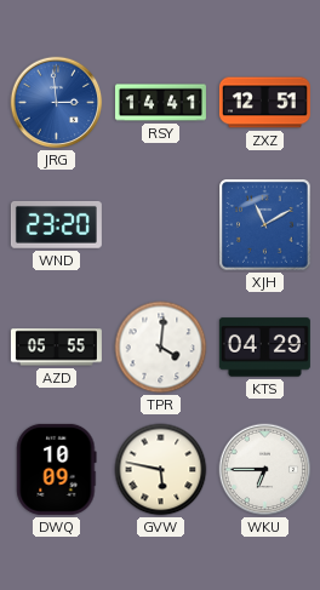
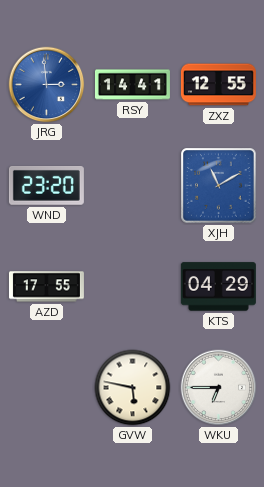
ZXZ: 12:51 -> 12:55
AZD: 05:55 -> 17:55
TPR: 4:01 -> none
DWQ: 10:09 -> none
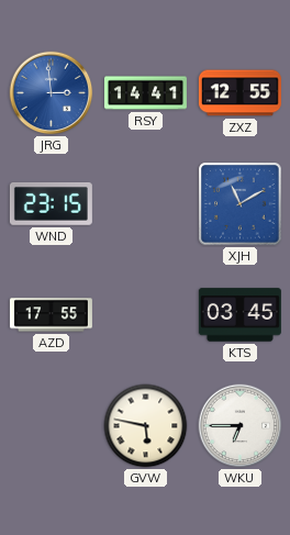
WND: 23:20 -> 23:15
KTS: 04:29 -> 03:45
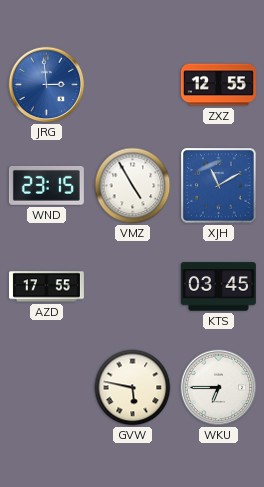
RSY: 14:41 -> none
VMZ: none -> 4:55
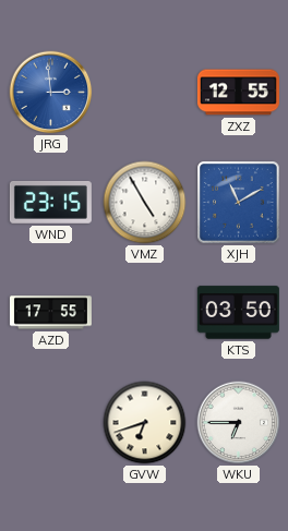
KTS: 03:45 -> 03:50
GVW: 5:47 -> 6:42
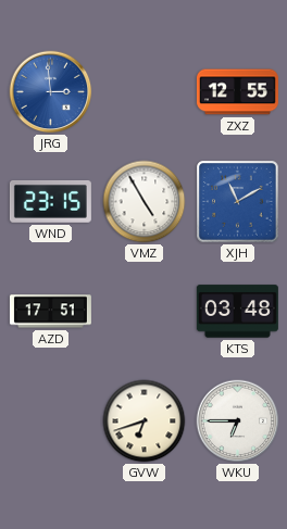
AZD: 17:55 -> 17:51
KTS: 03:50 -> 03:48
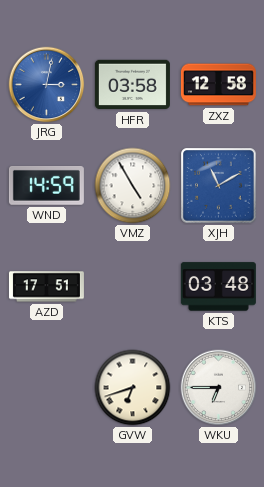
JRG: 2:59 -> 3:02
HFR: none -> 03:58
ZXZ: 12:55 -> 12:58
WND: 23:15 -> 14:59
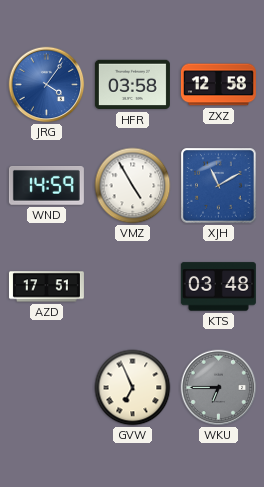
JRG: 3:02 -> 4:06
GVW: 6:42 -> 6:56
WKU dial: white -> grey
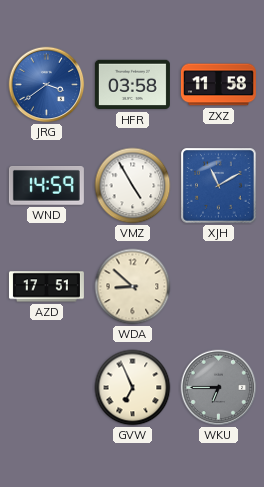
JRG: 4:06 -> 3:39
ZXZ: 12:58 -> 11:58
WDA: none -> 8:52
KTS: 03:48 -> none
